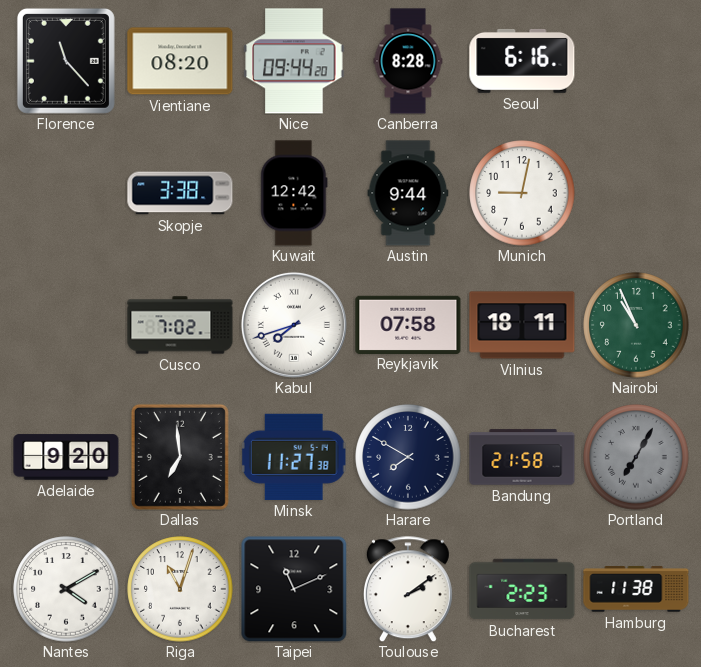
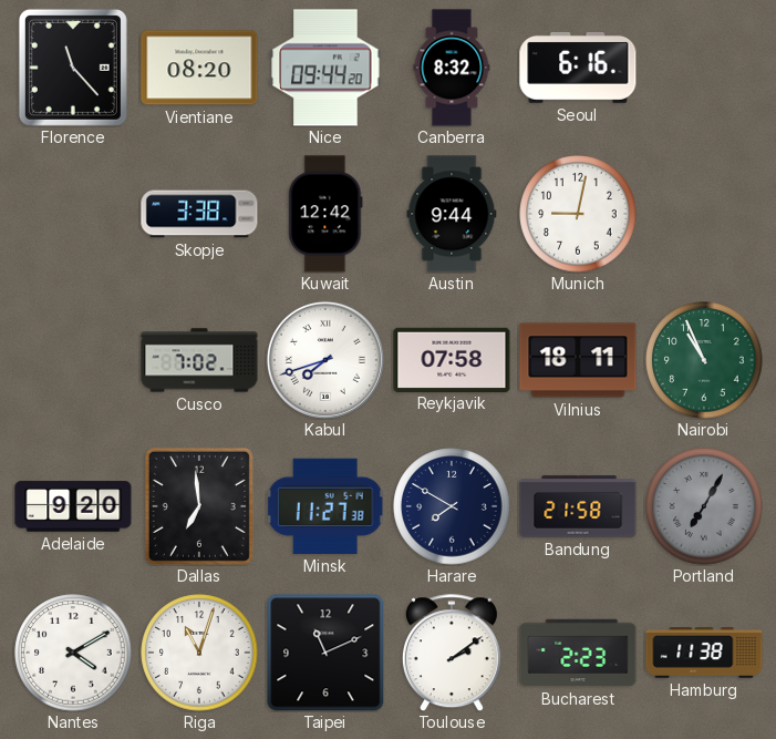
Canberra: 8:28 -> 8:32
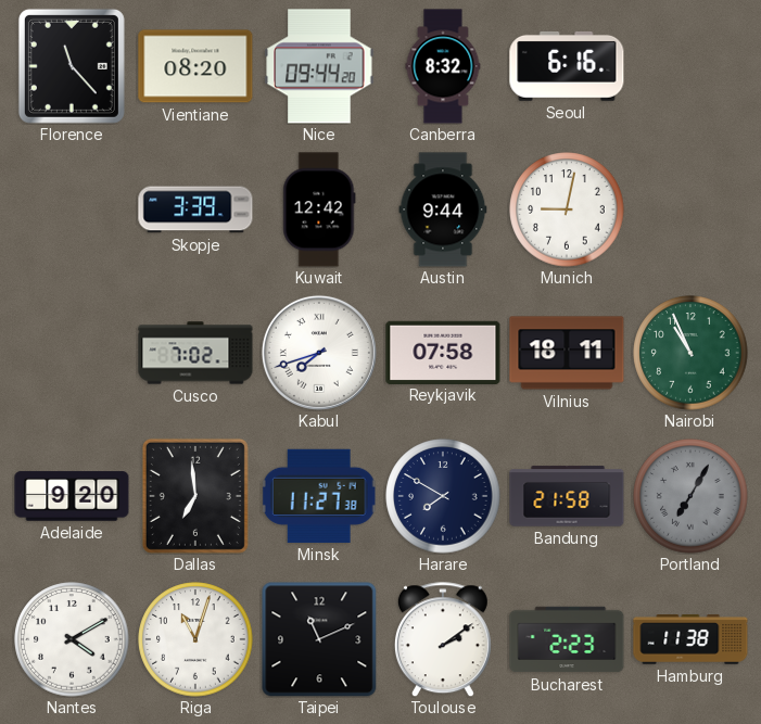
Skopje: 3:38 -> 3:39
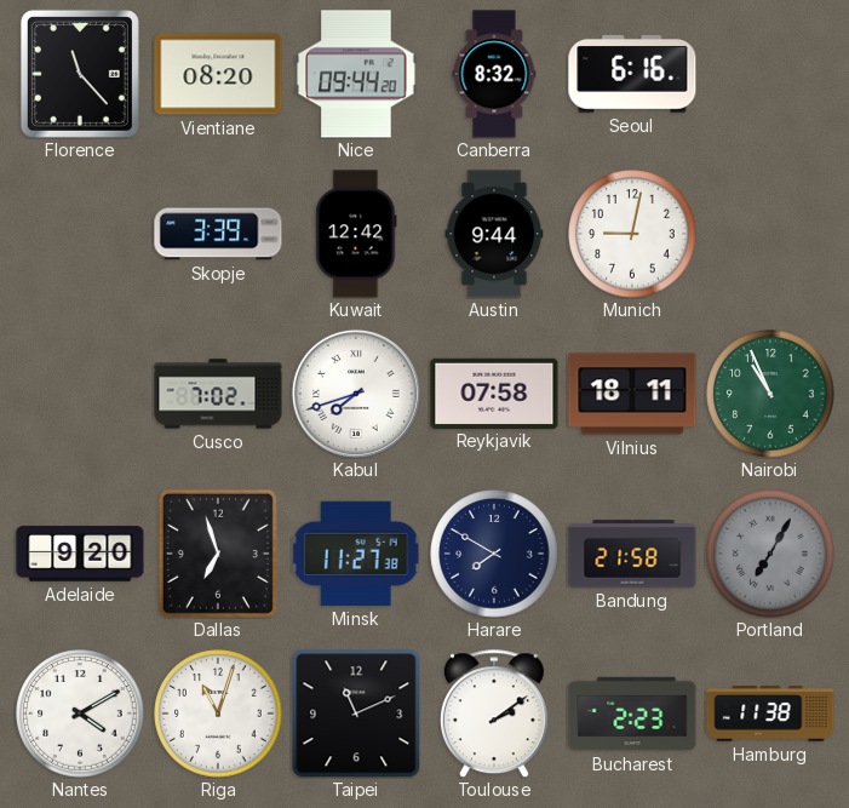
Dallas: 6:59 -> 6:57
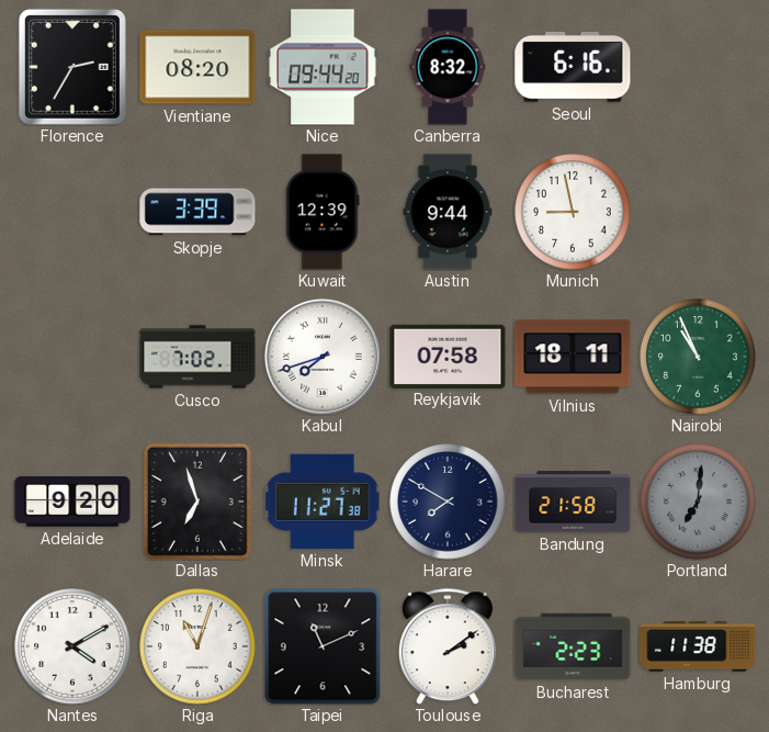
Florence: 11:23 -> 2:35
Kuwait: 12:42 -> 12:39
Munich: 9:02 -> 8:58
Portland: 7:05 -> 7:01
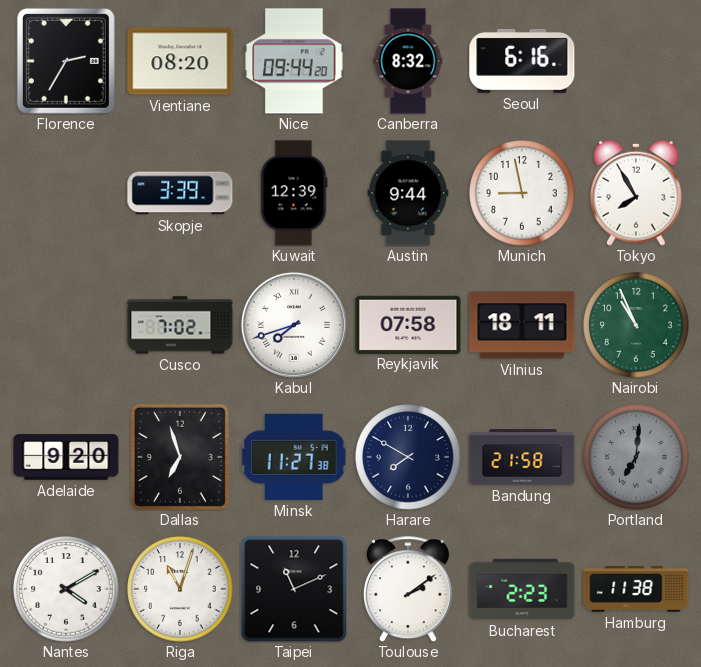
Tokyo: none -> 7:55
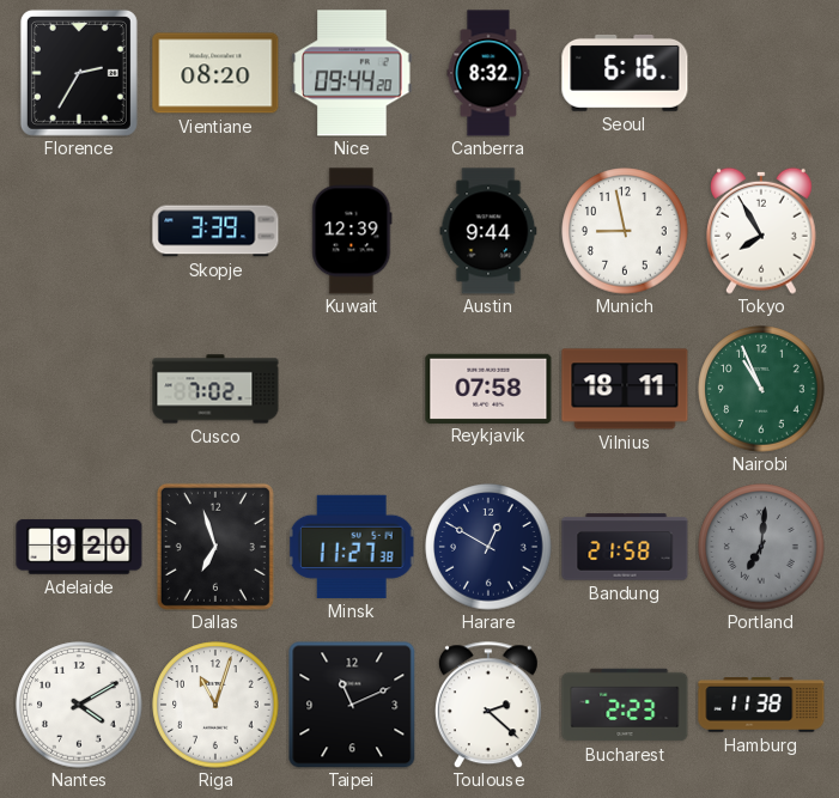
Kabul: 7:42 -> none
Harare: 7:50 -> 12:50
Toulouse: 2:09 -> 2:22
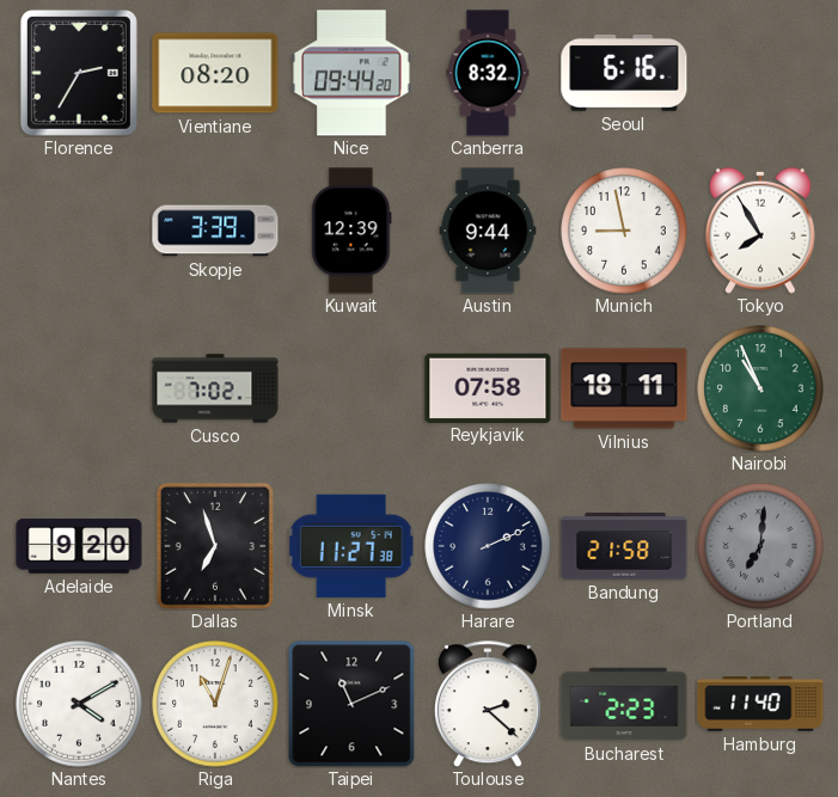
Harare: 12:50 -> 2:11
Hamburg: 11:38 -> 11:40
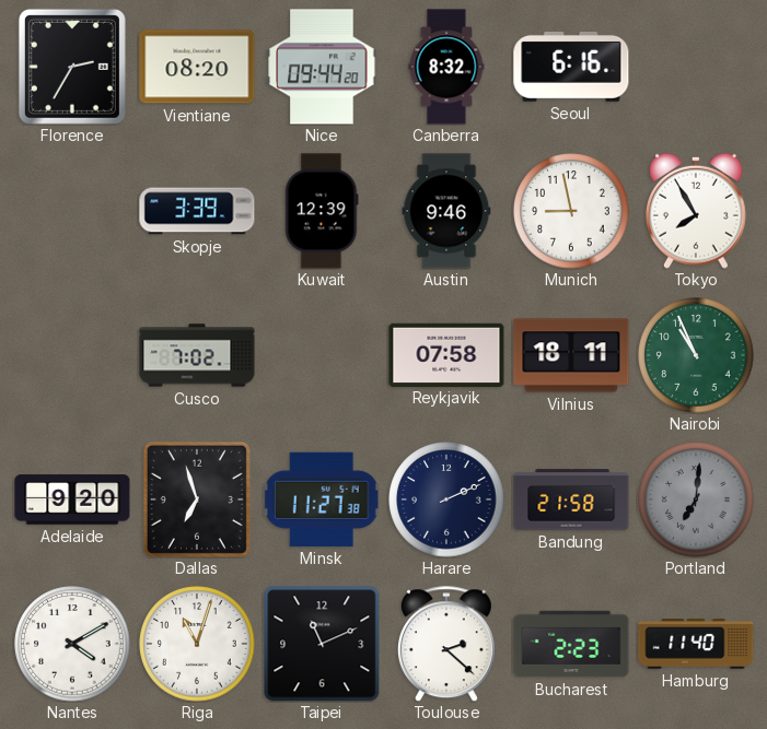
Austin: 9:44 -> 9:46
